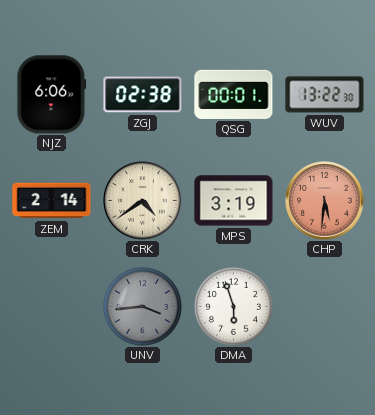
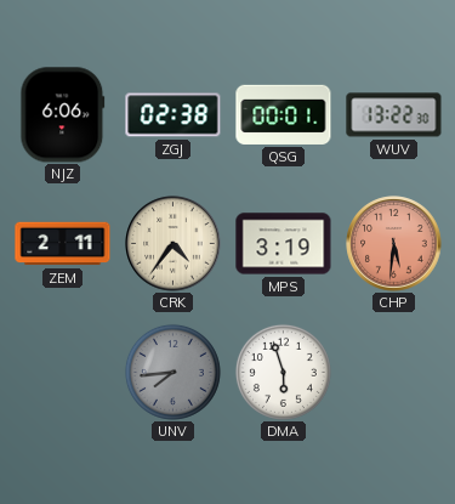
ZEM: 2:14 -> 2:11
CRK: 4:39 -> 4:36
UNV: 3:44 -> 7:44
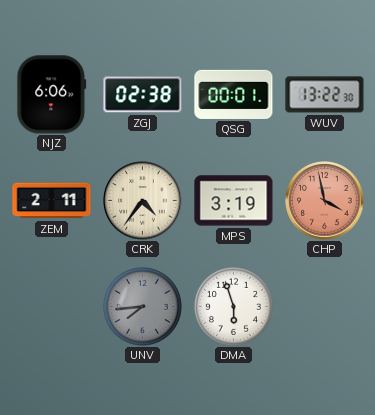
CHP: 5:31 -> 3:58
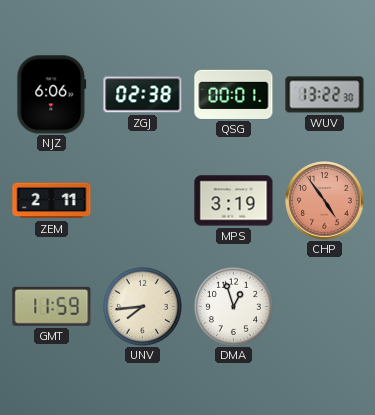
CRK: 4:36 -> none
CHP: 3:58 -> 4:54
GMT: none -> 11:59
UNV dial: grey -> cream
DMA: 5:57 -> 12:57
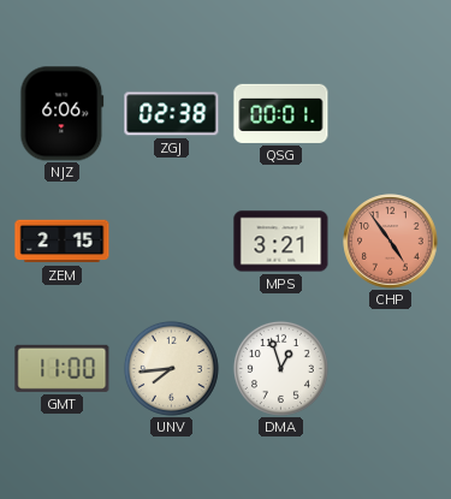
WUV: 13:22 -> none
ZEM: 2:11 -> 2:15
MPS: 3:19 -> 3:21
GMT: 11:59 -> 11:00
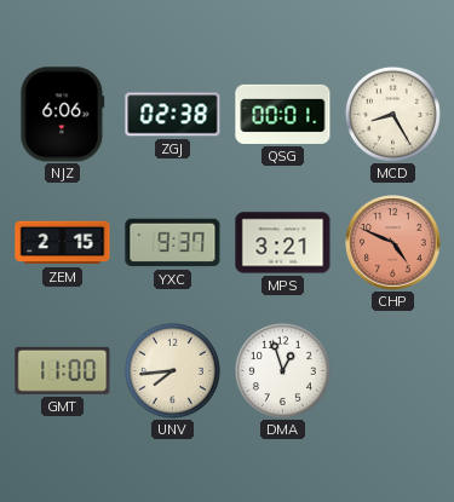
MCD: none -> 8:25
YXC: none -> 9:37
CHP: 4:54 -> 4:49
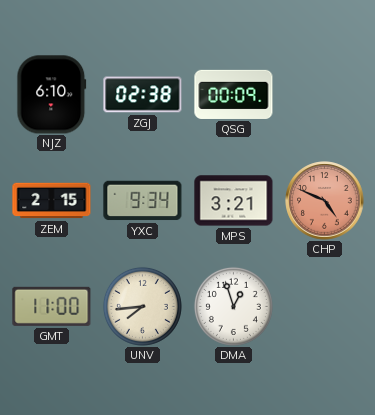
NJZ: 6:06 -> 6:10
QSG: 00:01 -> 00:09
MCD: 8:25 -> none
YXC: 9:37 -> 9:34
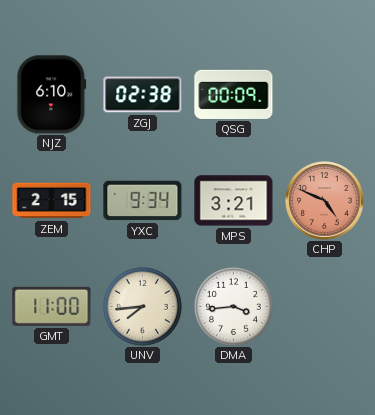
DMA: 12:57 -> 3:44
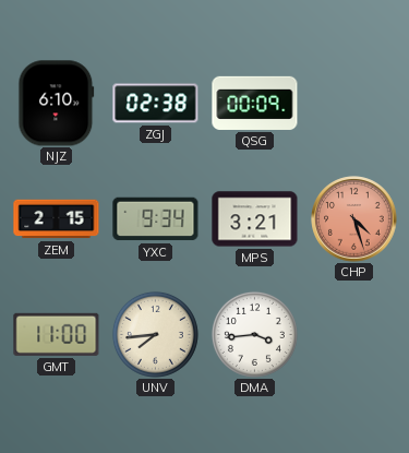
CHP: 4:49 -> 4:27
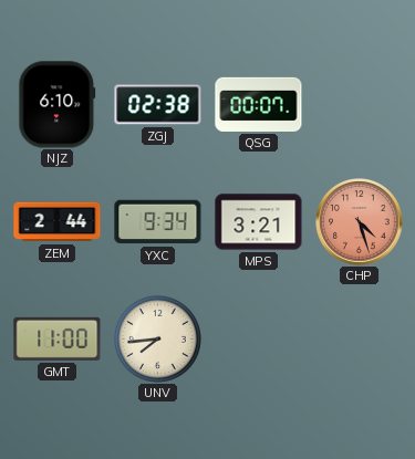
QSG: 00:09 -> 00:07
ZEM: 2:15 -> 2:44
DMA: 3:44 -> none
